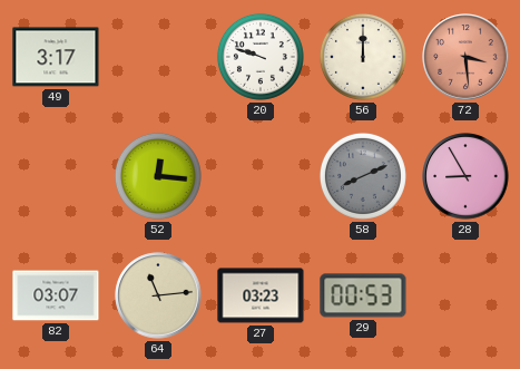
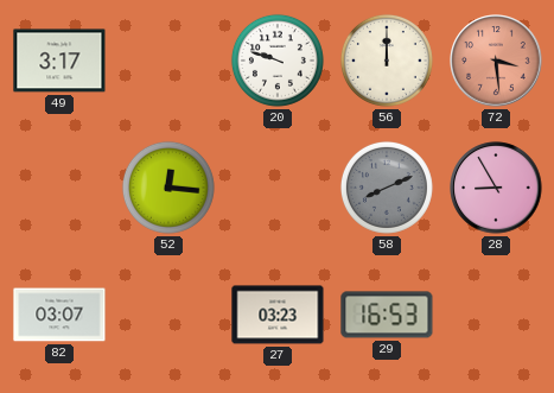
64: 11:14 -> none
29: 00:53 -> 16:53
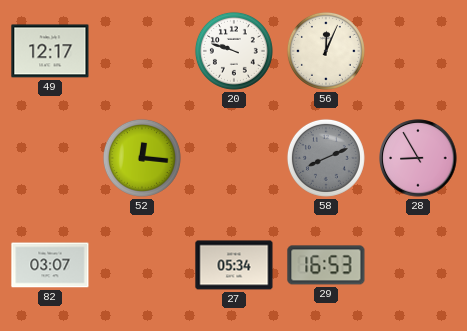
49: 3:17 -> 12:17
56: 12:00 -> 12:04
72: 3:29 -> none
27: 03:23 -> 05:34
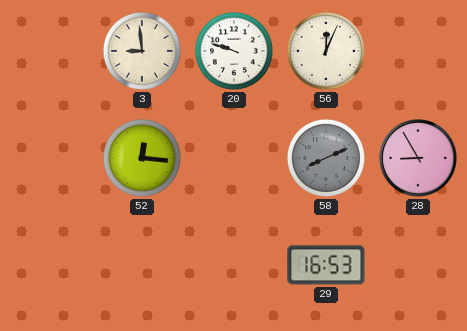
49: 12:17 -> none
3: none -> 8:59
82: 03:07 -> none
27: 05:34 -> none
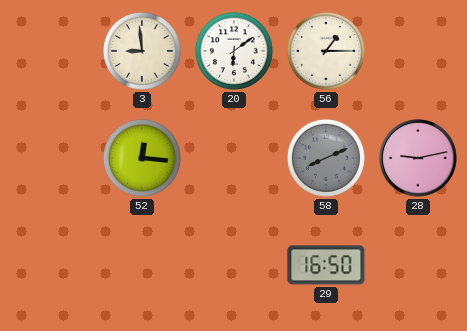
20: 9:48 -> 6:09
56: 12:04 -> 1:15
28: 8:55 -> 9:13
29: 16:53 -> 16:50
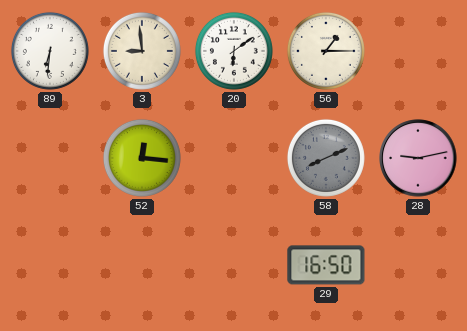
89: none -> 6:31
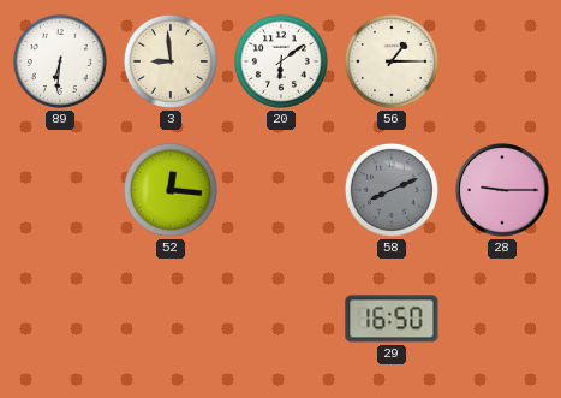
28: 9:13 -> 9:15
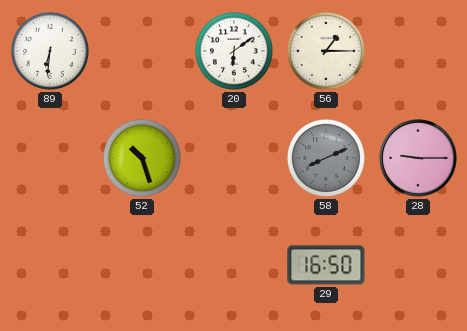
3: 8:59 -> none
52: 12:16 -> 10:27
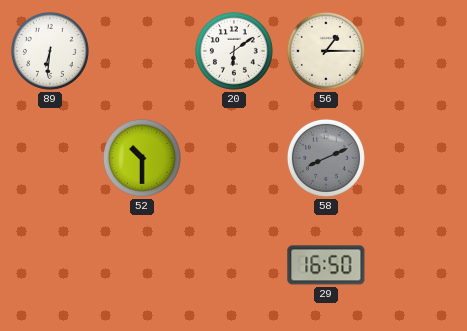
52: 10:27 -> 10:30
28: 9:15 -> none
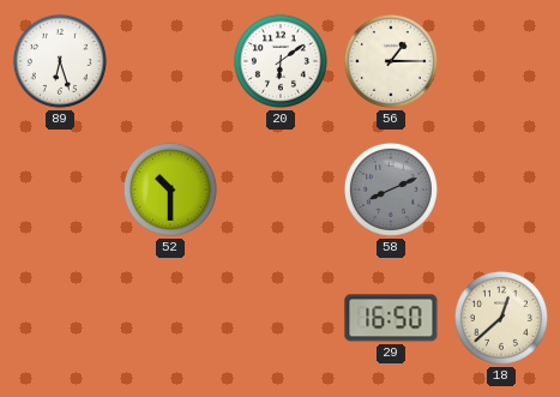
89: 6:31 -> 6:27
18: none -> 12:38
